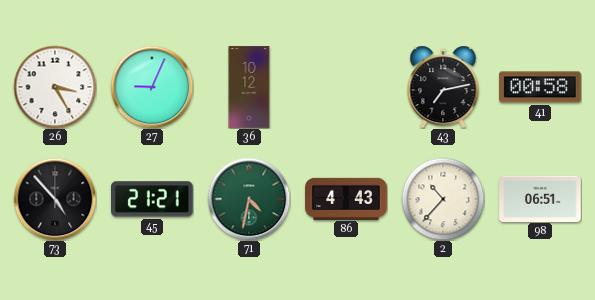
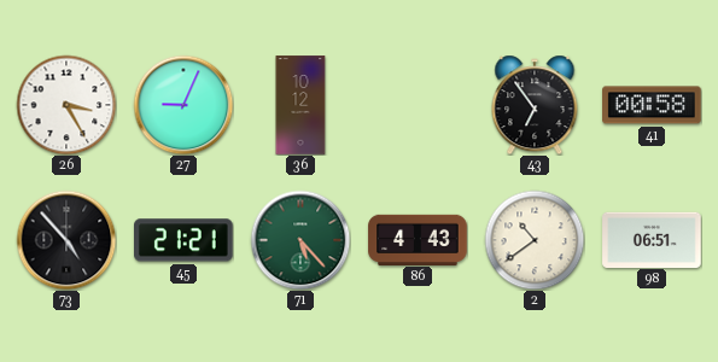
43: 7:13 -> 6:54
71: 4:32 -> 5:23
2: 10:37 -> 10:39
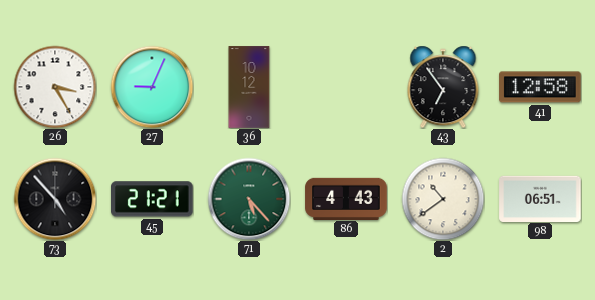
41: 00:58 -> 12:58
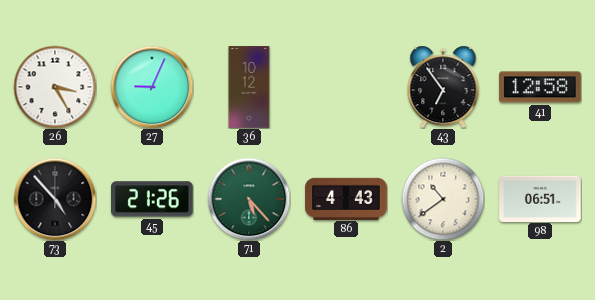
45: 21:21 -> 21:26
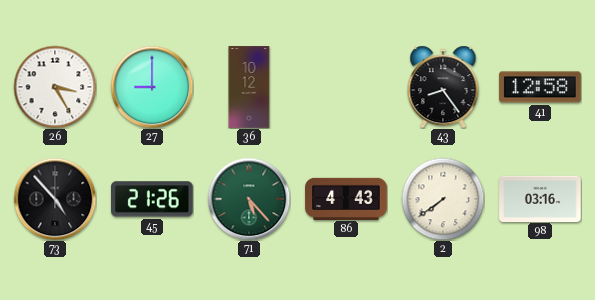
27: 9:04 -> 9:00
43: 6:54 -> 8:24
2: 10:39 -> 7:39
98: 06:51 -> 03:16
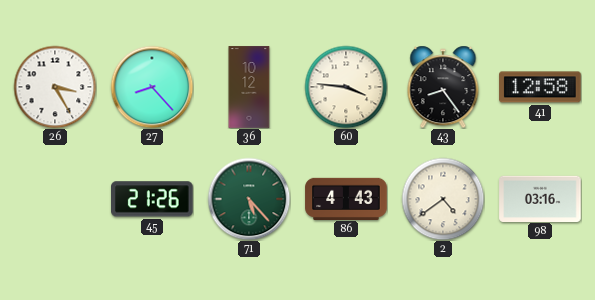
27: 9:00 -> 8:23
60: none -> 3:46
73: 4:53 -> none
2: 7:39 -> 4:39
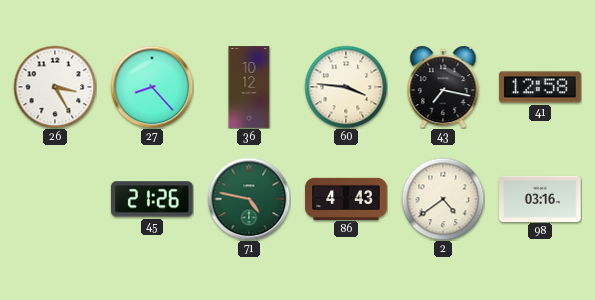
43: 8:24 -> 7:17
71: 5:23 -> 4:47
